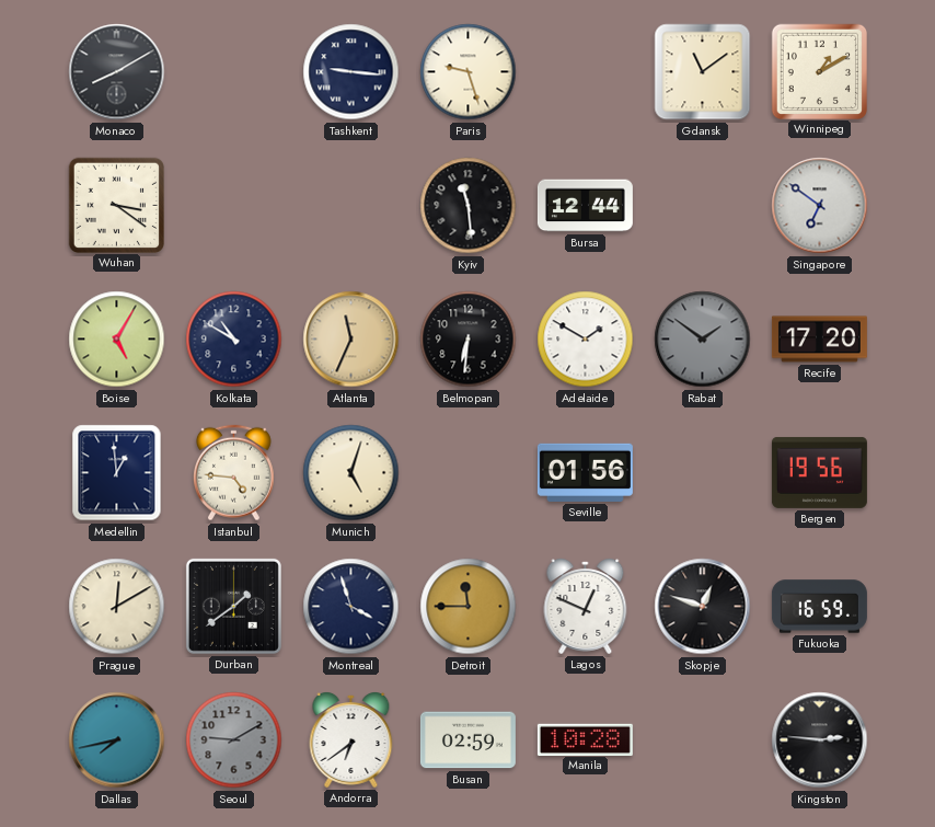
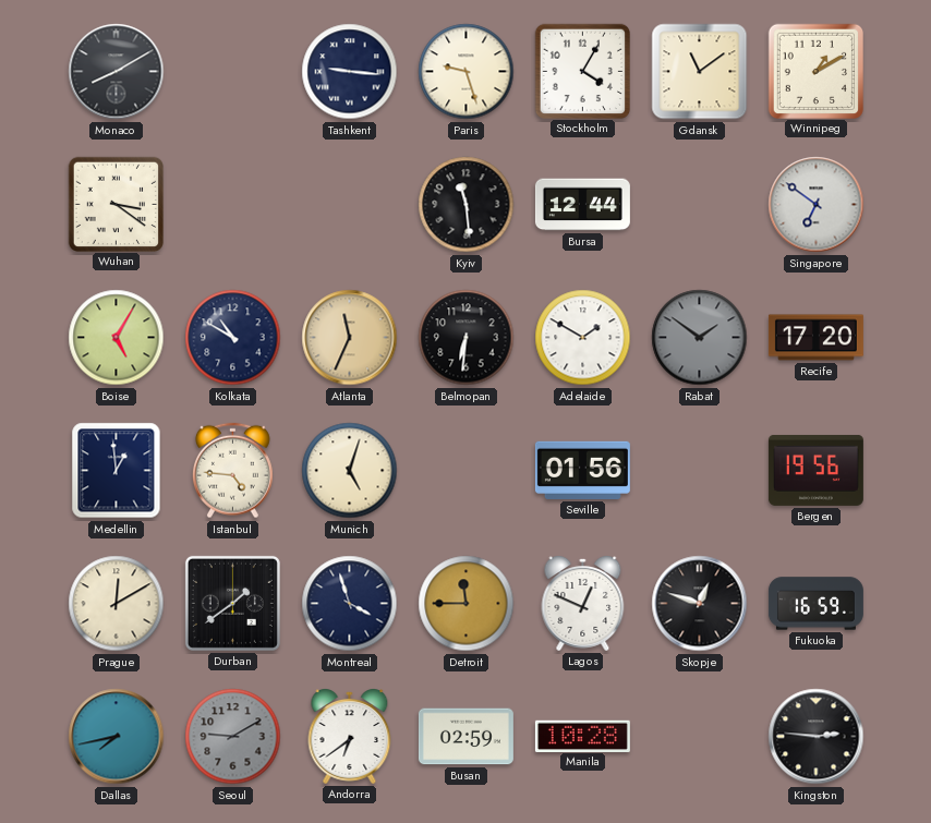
Stockholm: none -> 4:05
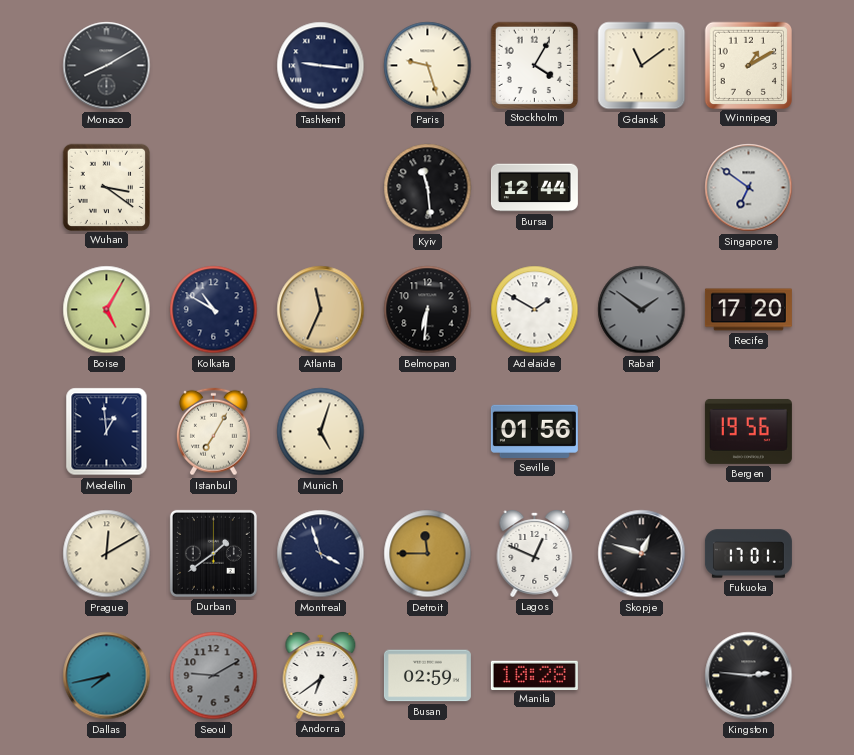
Istanbul: 4:46 -> 7:05
Fukuoka: 16:59 -> 17:01
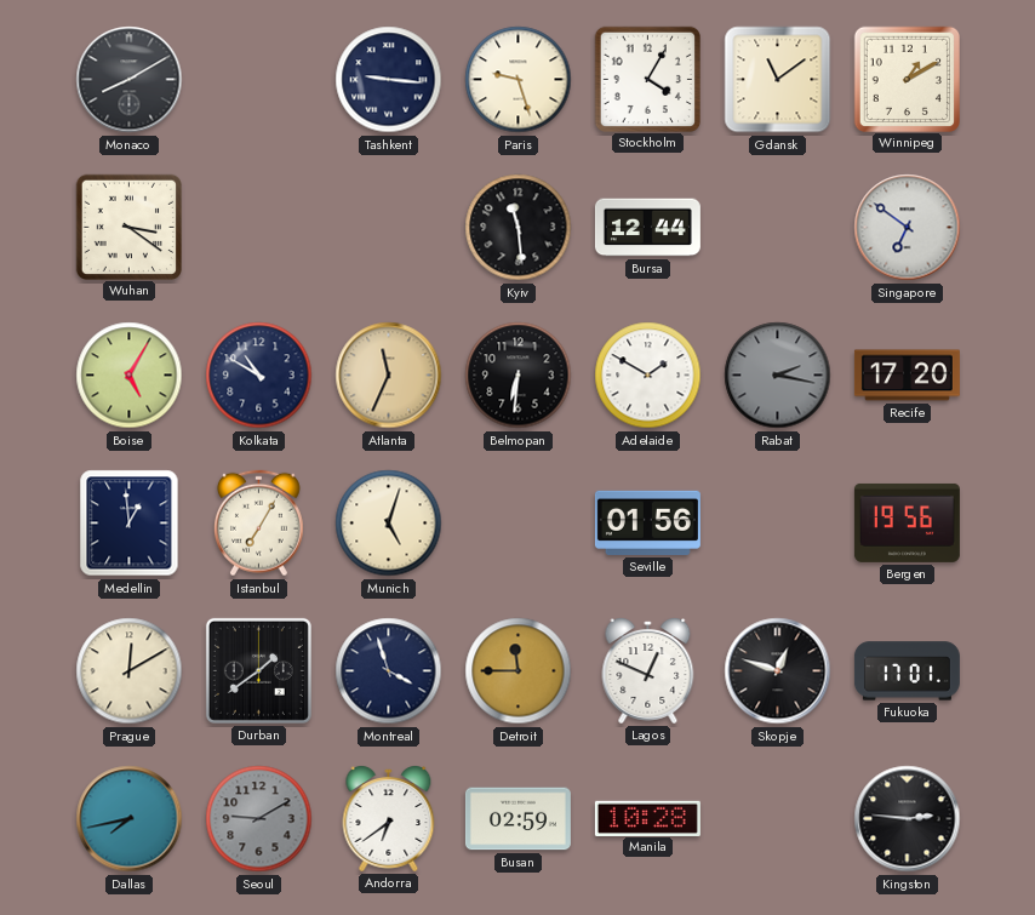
Rabat: 1:51 -> 2:17
